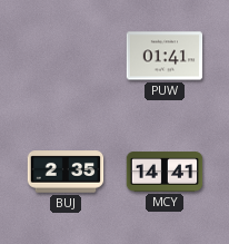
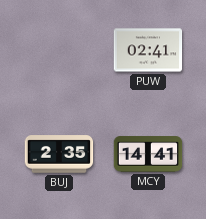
PUW: 01:41 -> 02:41
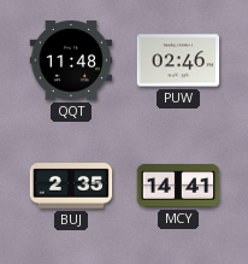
QQT: none -> 11:48
PUW: 02:41 -> 02:46
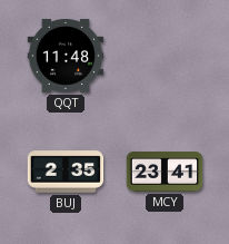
PUW: 02:46 -> none
MCY: 14:41 -> 23:41
